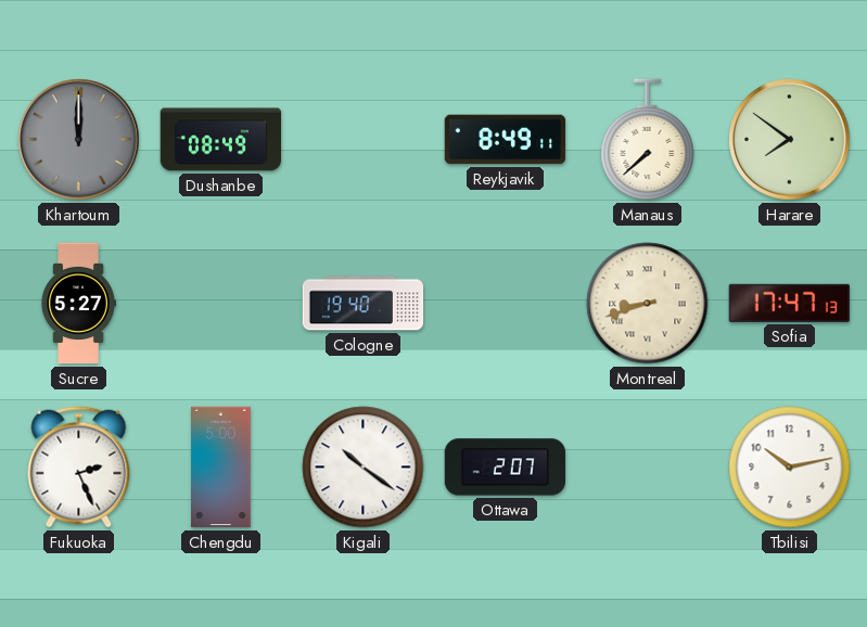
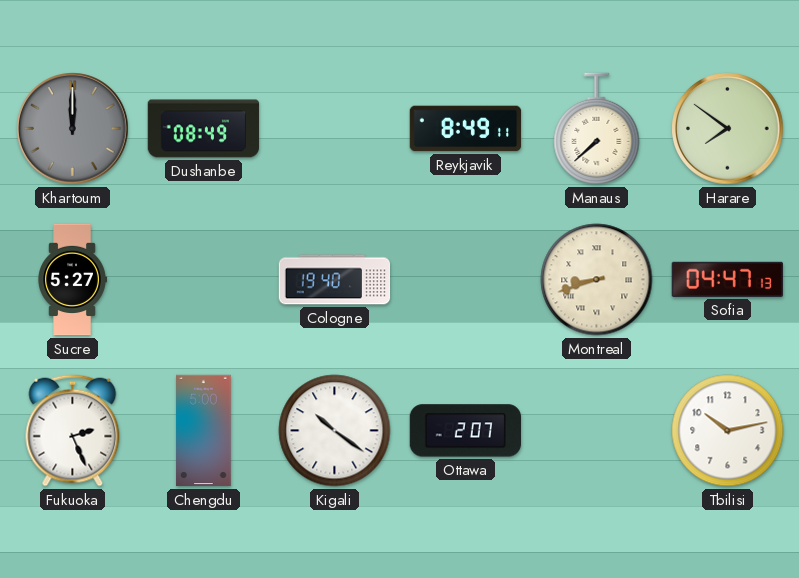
Sofia: 17:47 -> 04:47
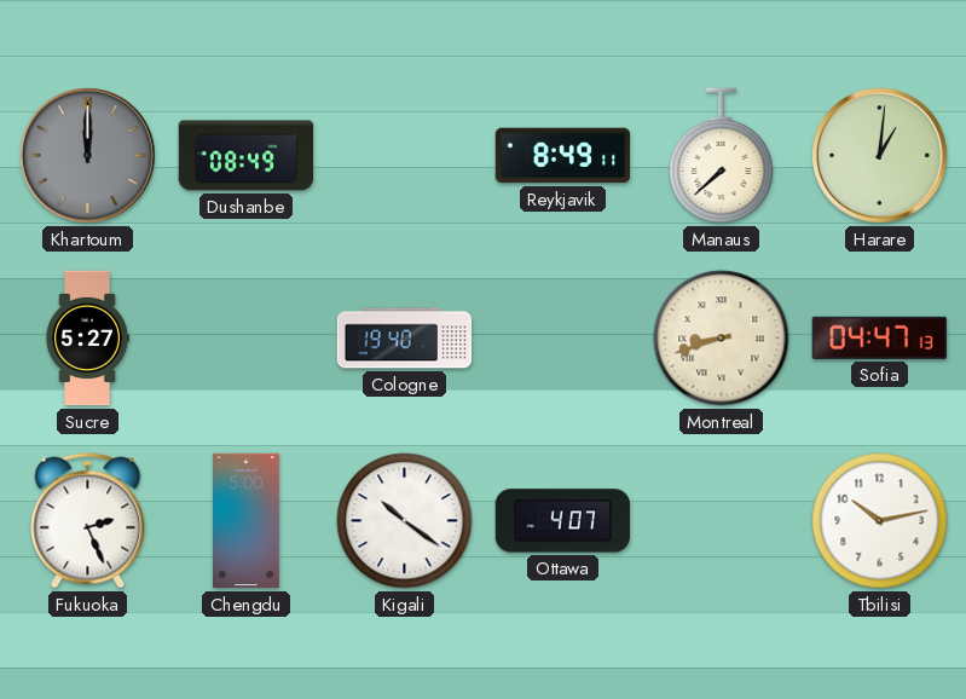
Harare: 7:51 -> 1:01
Ottawa: 2:07 -> 4:07
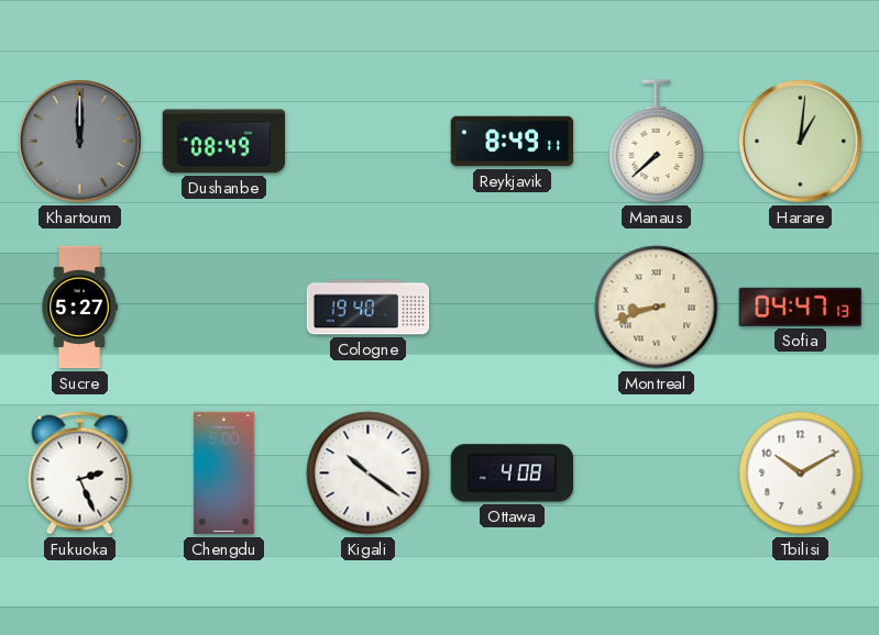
Ottawa: 4:07 -> 4:08
Tbilisi: 10:13 -> 10:10
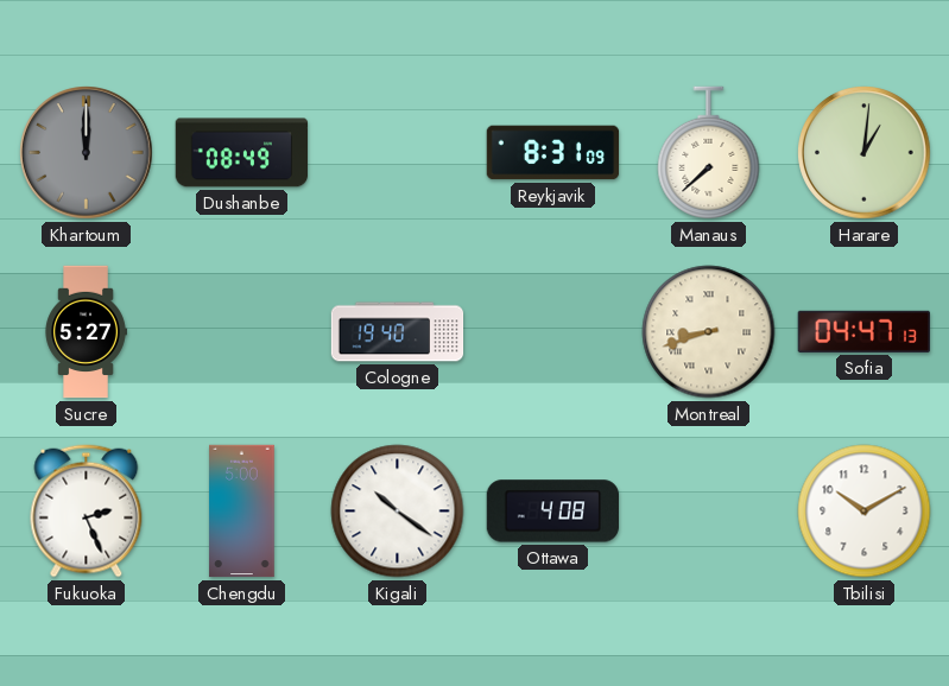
Reykjavik: 8:49 -> 8:31
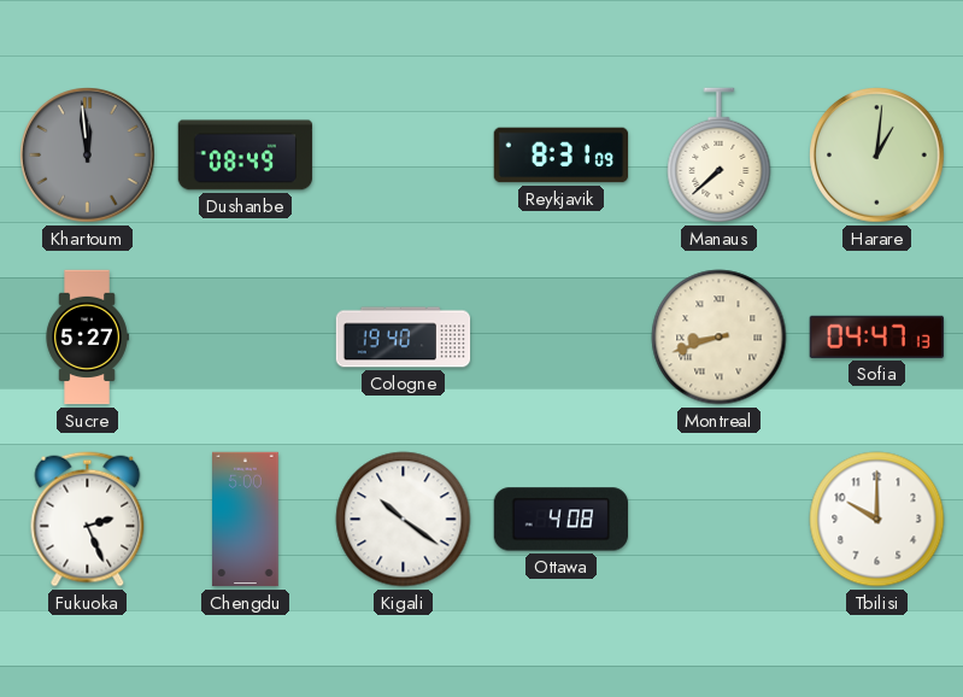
Khartoum: 12:00 -> 11:59
Tbilisi: 10:10 -> 10:00
